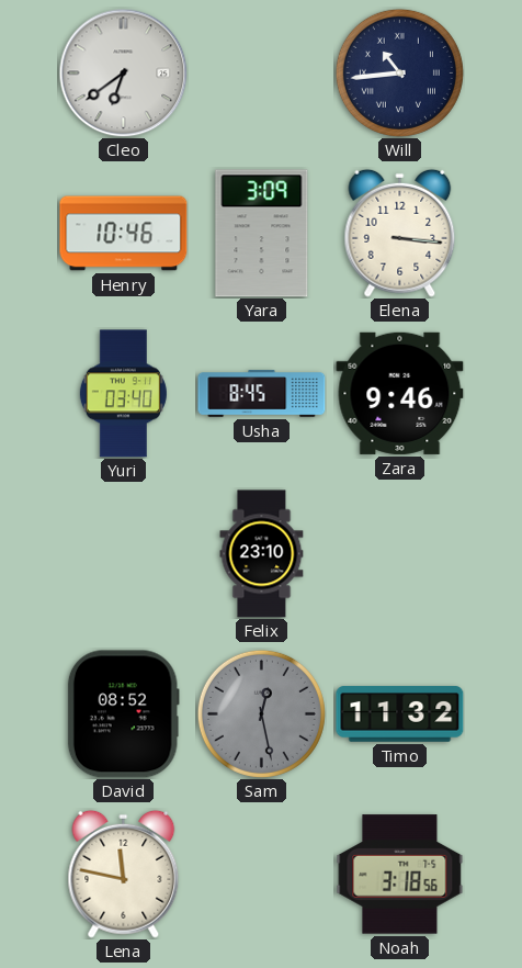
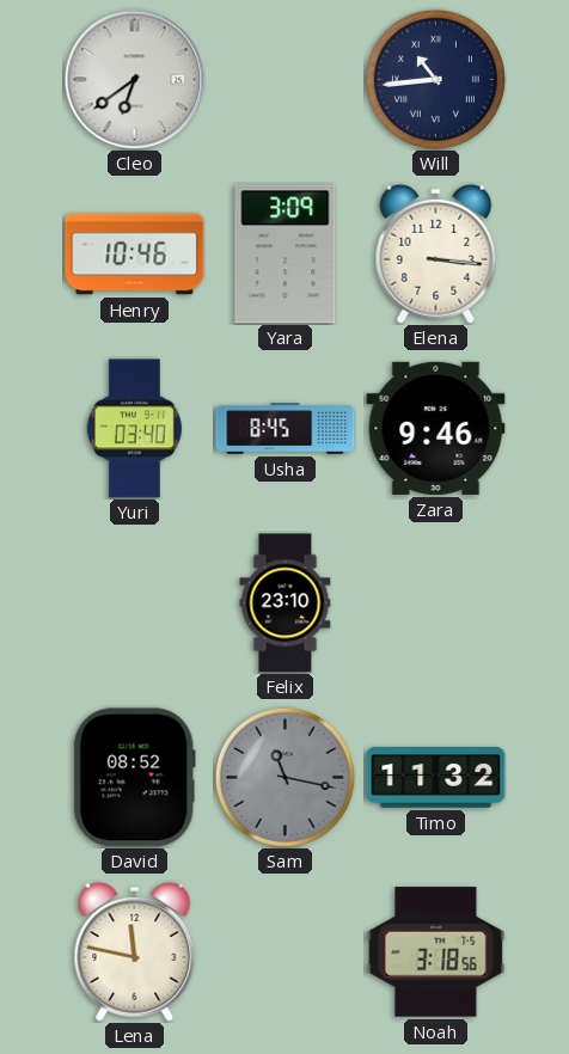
Sam: 12:28 -> 11:17
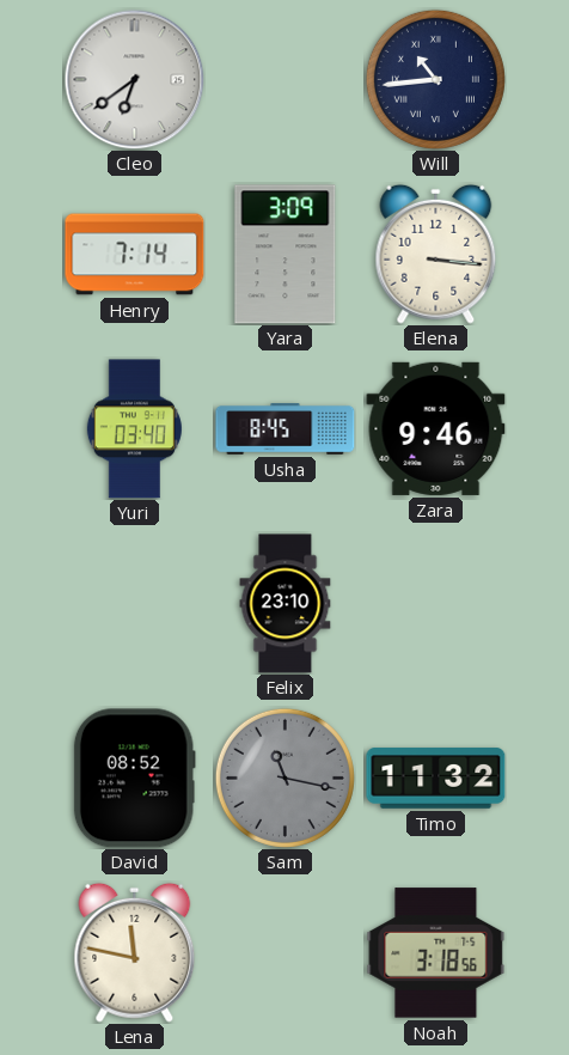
Henry: 10:46 -> 7:14
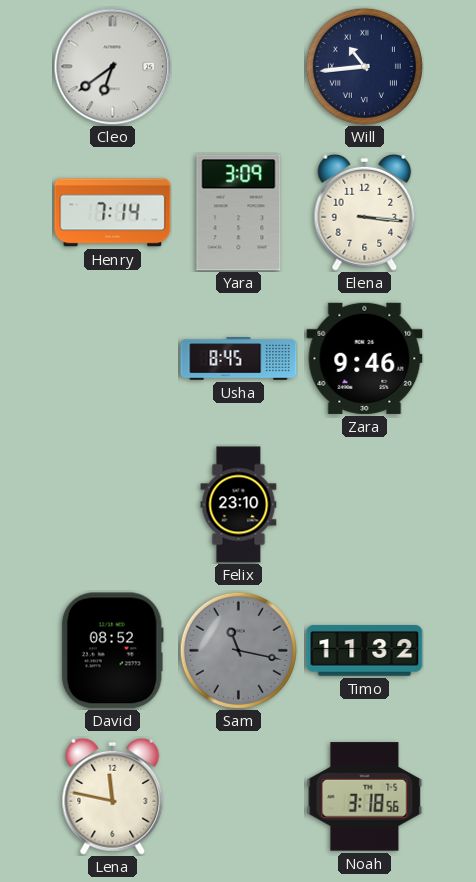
Yuri: 03:40 -> none
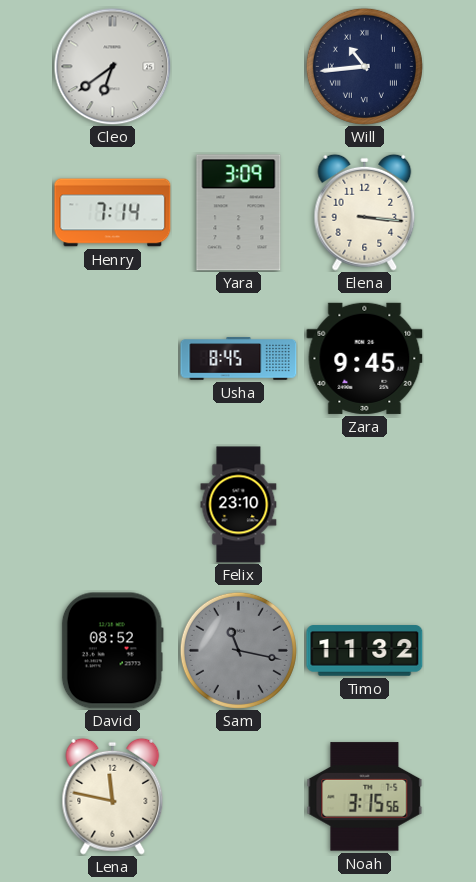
Zara: 9:46 -> 9:45
Noah: 3:18 -> 3:15
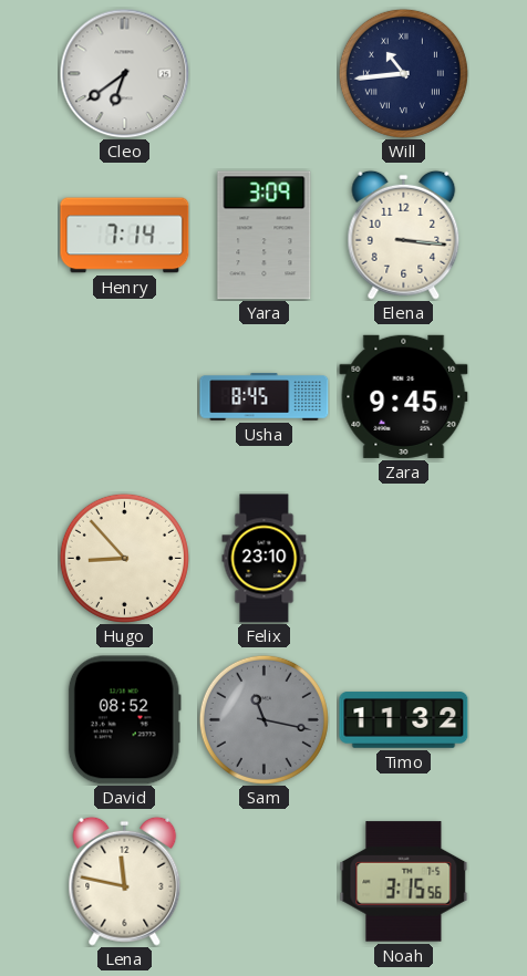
Hugo: none -> 8:53
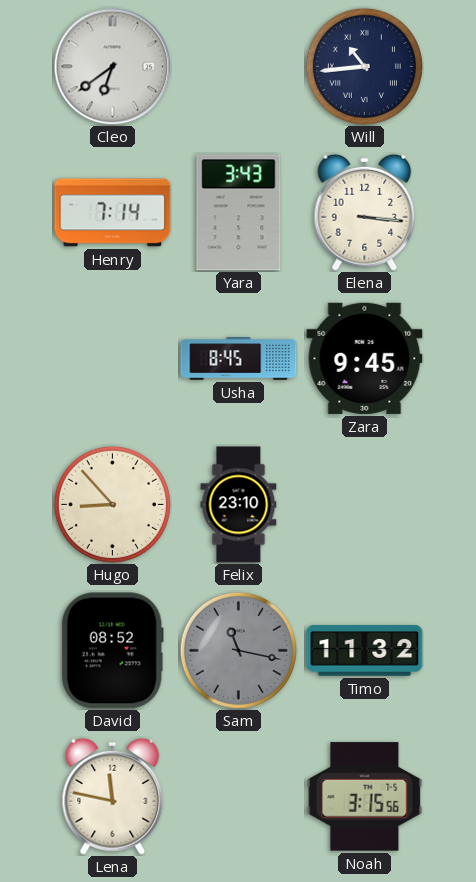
Yara: 3:09 -> 3:43
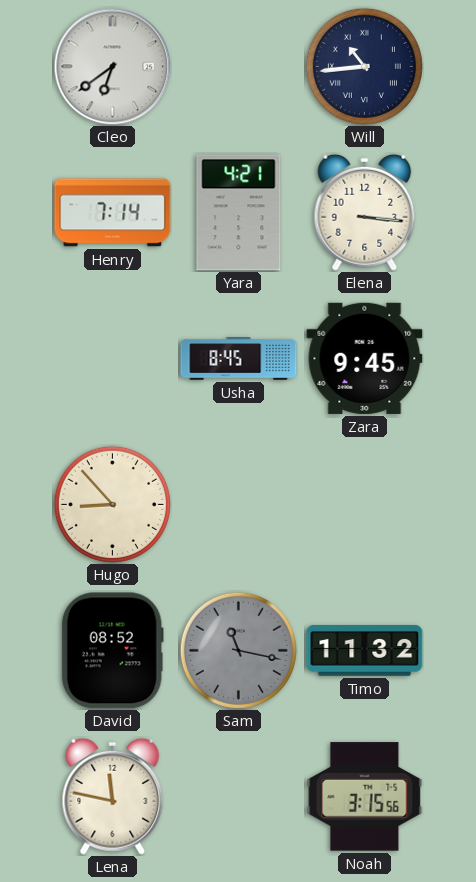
Yara: 3:43 -> 4:21
Felix: 23:10 -> none
